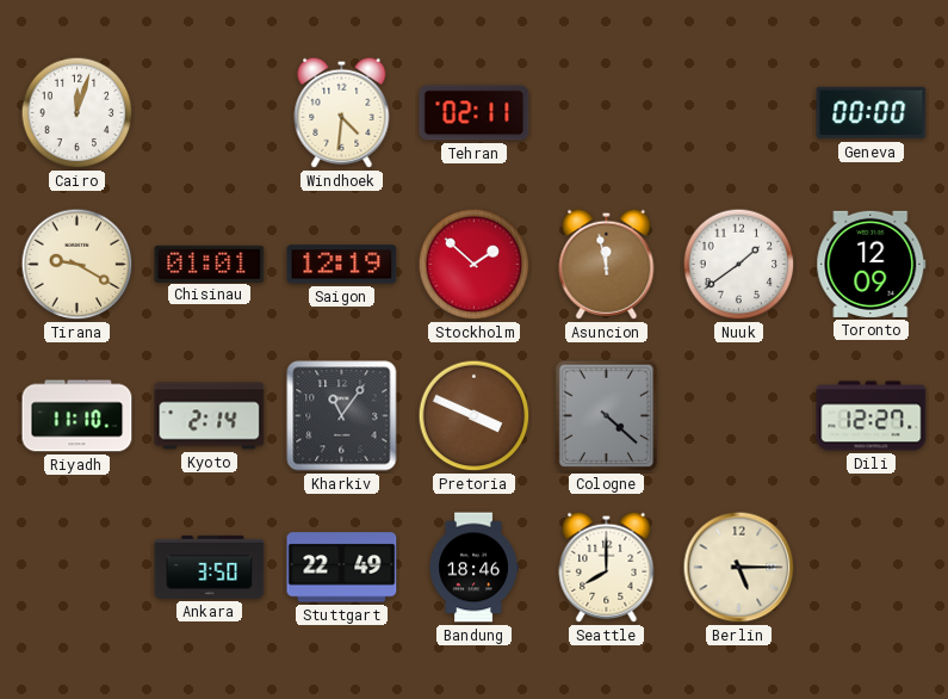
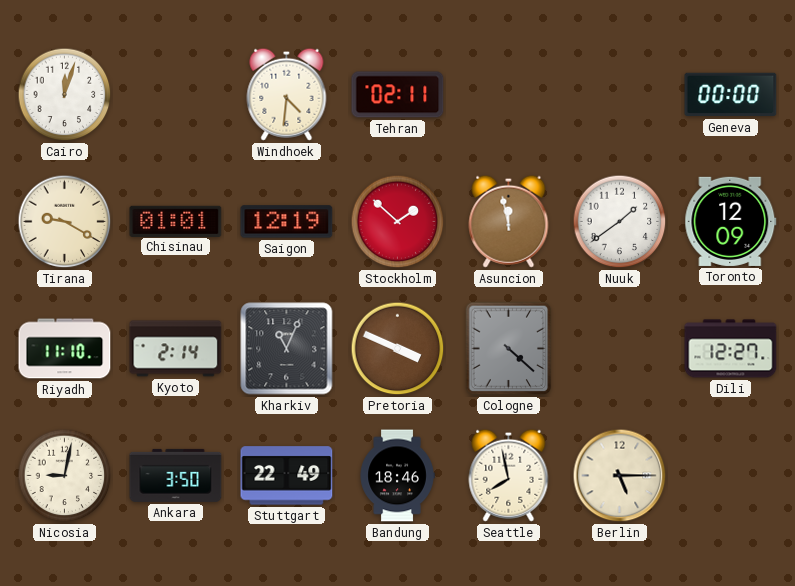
Kharkiv: 11:06 -> 11:04
Nicosia: none -> 9:02
Seattle: 8:00 -> 7:58
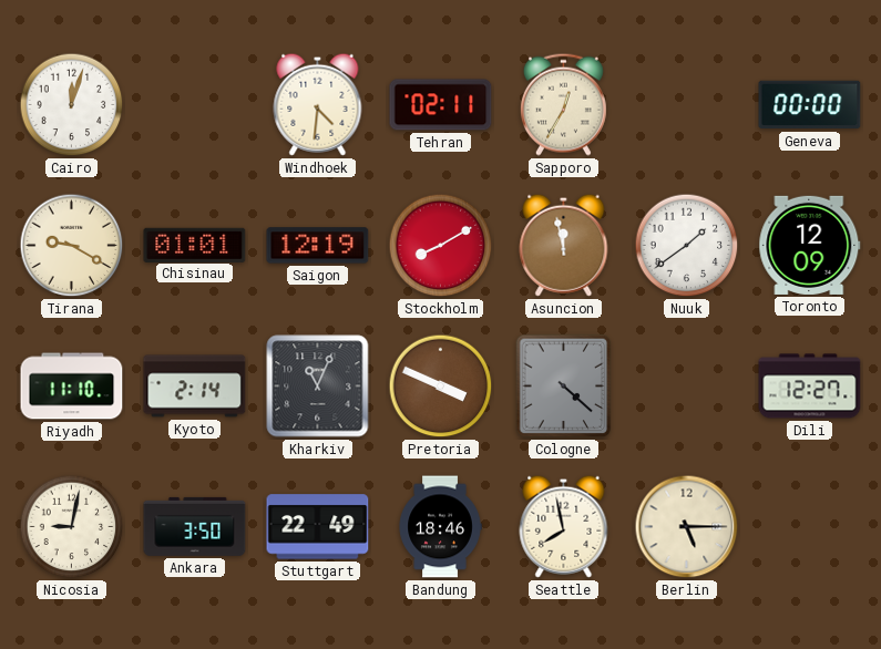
Sapporo: none -> 12:35
Stockholm: 1:52 -> 8:10
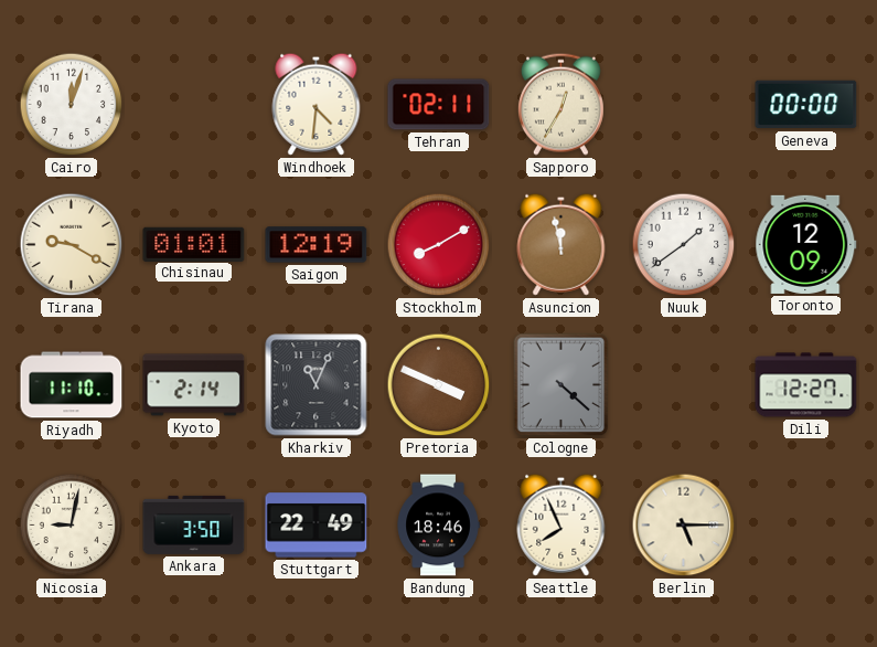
Seattle: 7:58 -> 7:56
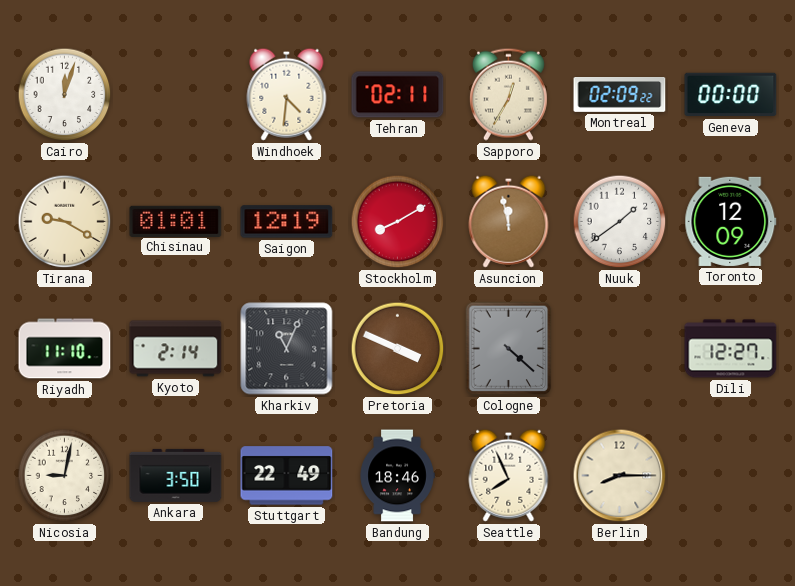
Montreal: none -> 02:09
Berlin: 5:15 -> 8:15
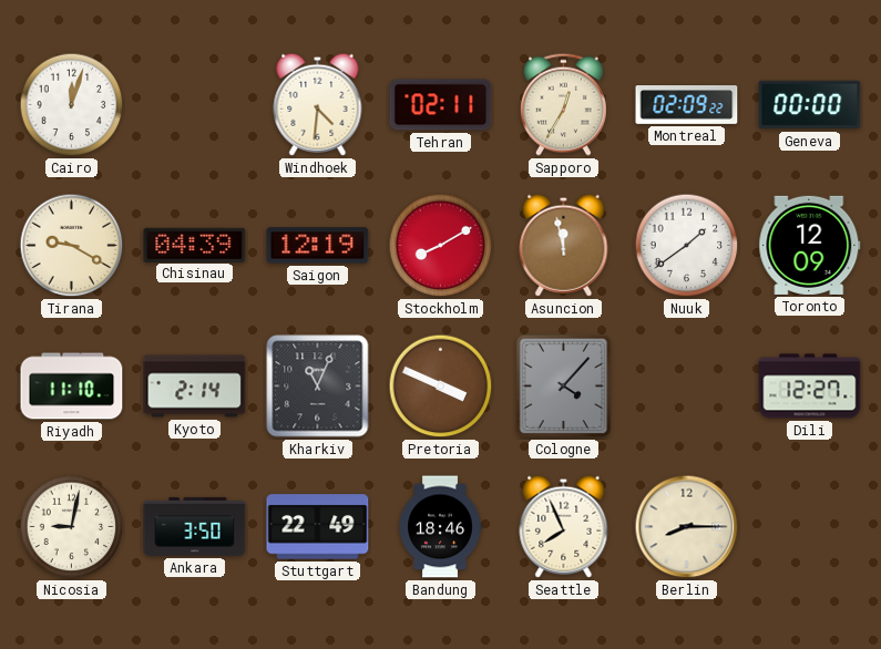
Chisinau: 01:01 -> 04:39
Cologne: 4:22 -> 4:07
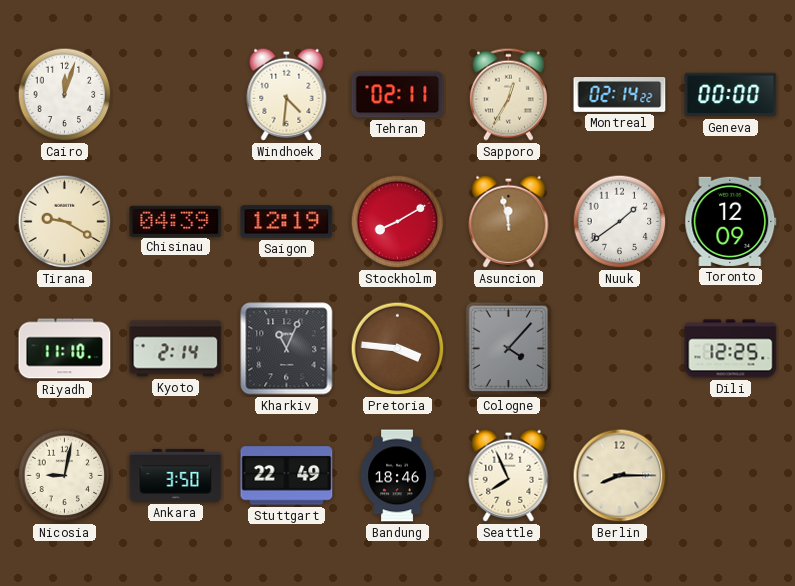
Montreal: 02:09 -> 02:14
Pretoria: 3:49 -> 3:46
Dili: 12:27 -> 12:25
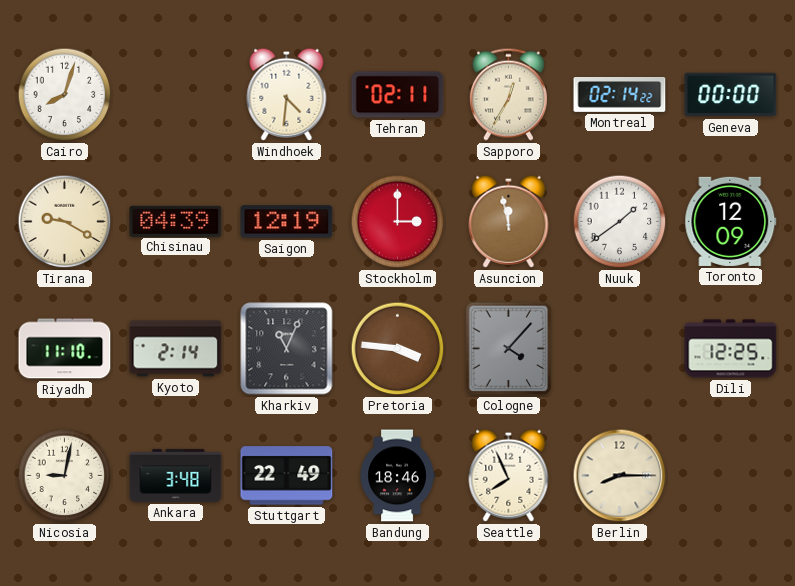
Cairo: 12:03 -> 8:03
Stockholm: 8:10 -> 3:00
Ankara: 3:50 -> 3:48
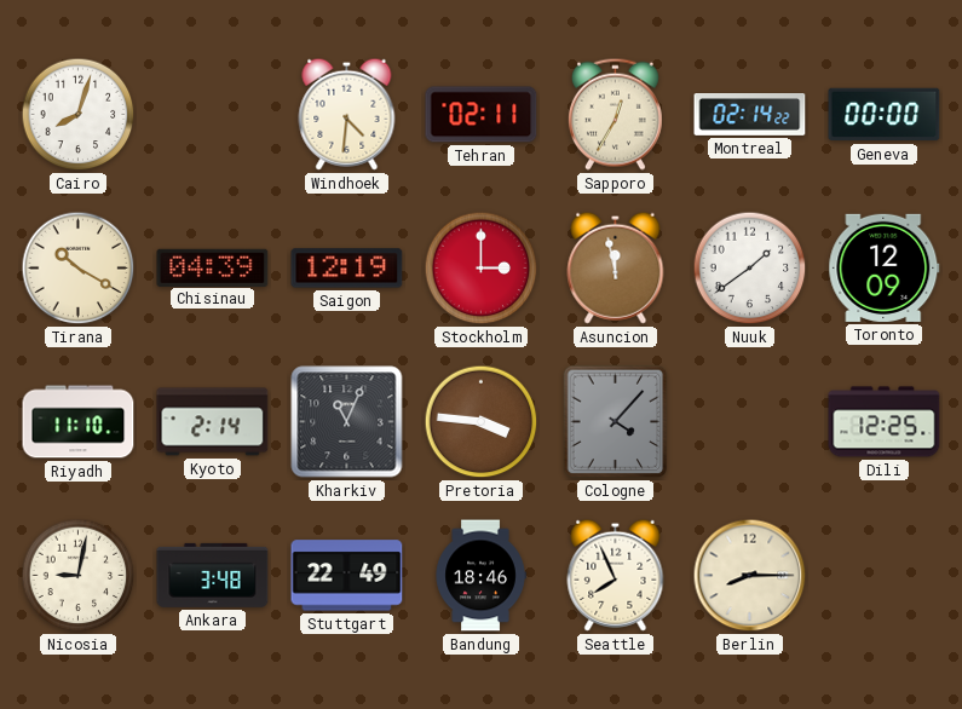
Tirana: 9:20 -> 10:20
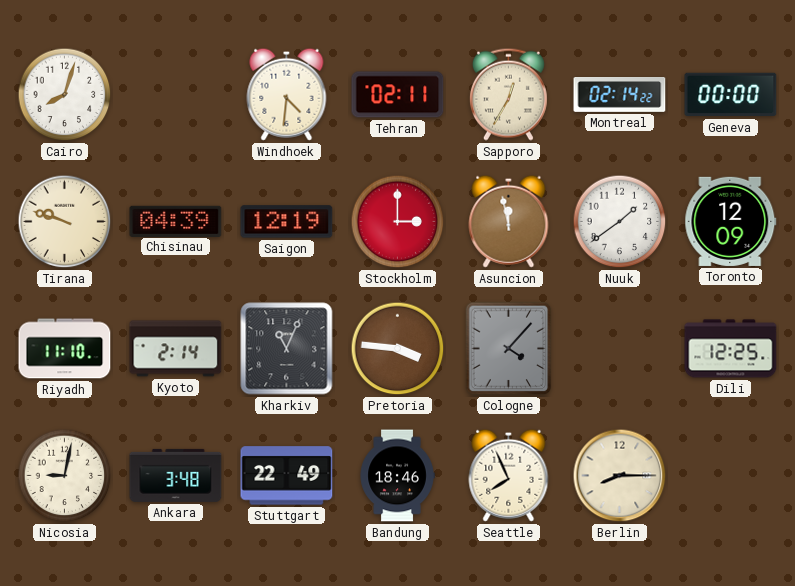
Tirana: 10:20 -> 9:48
